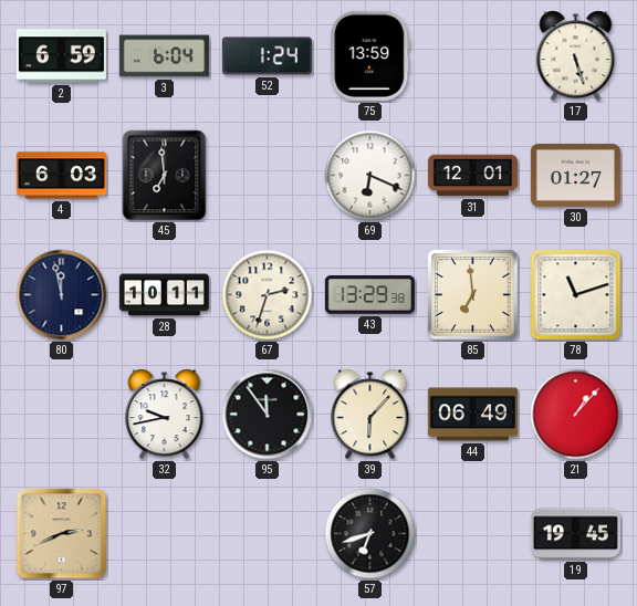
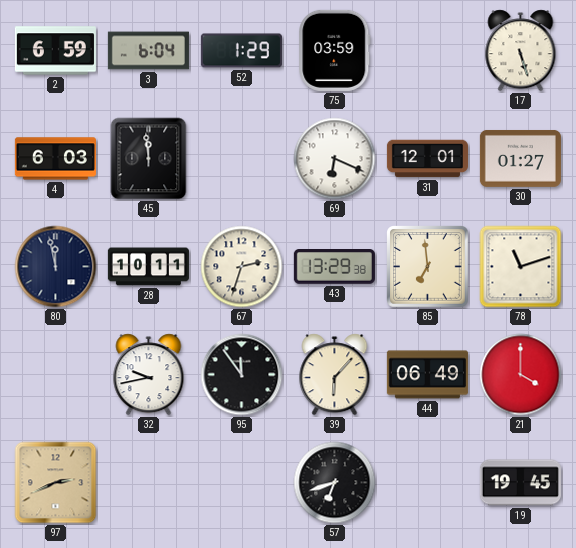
52: 1:24 -> 1:29
75: 13:59 -> 03:59
45: 6:59 -> 11:59
21: 1:07 -> 4:00
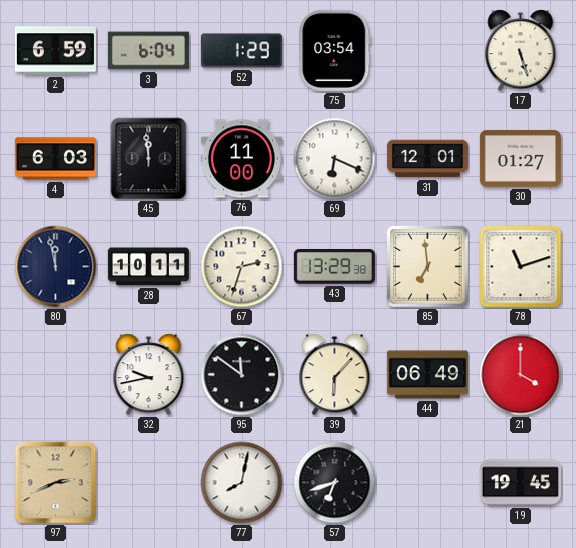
75: 03:59 -> 03:54
76: none -> 11:00
95: 11:54 -> 11:51
77: none -> 8:02
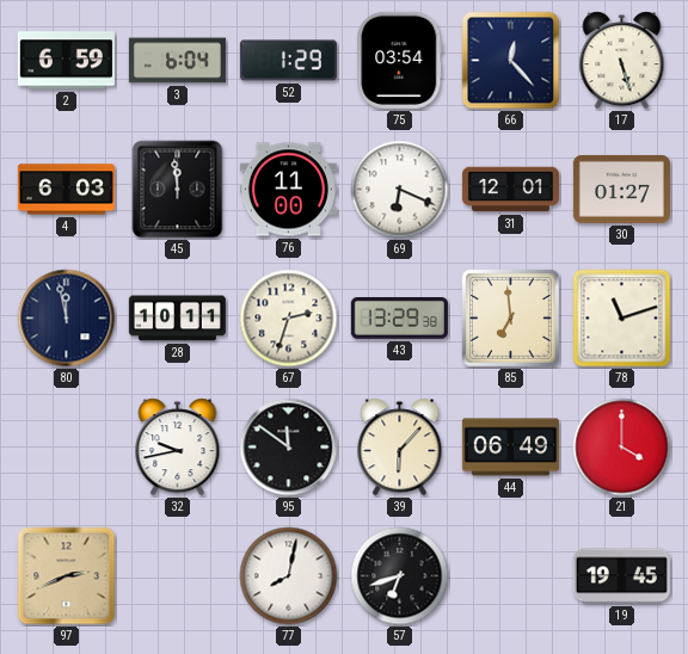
66: none -> 12:23
